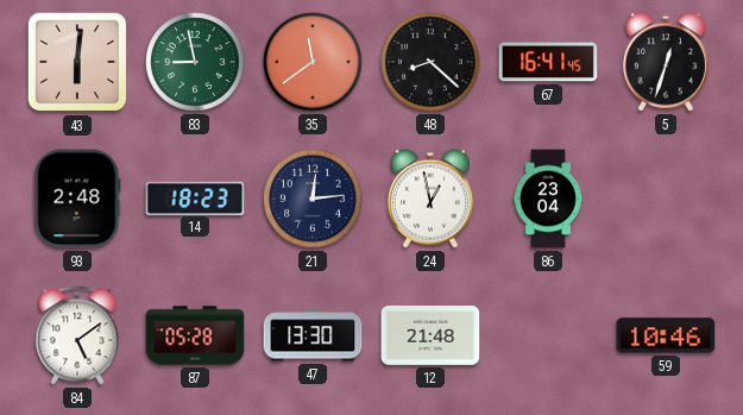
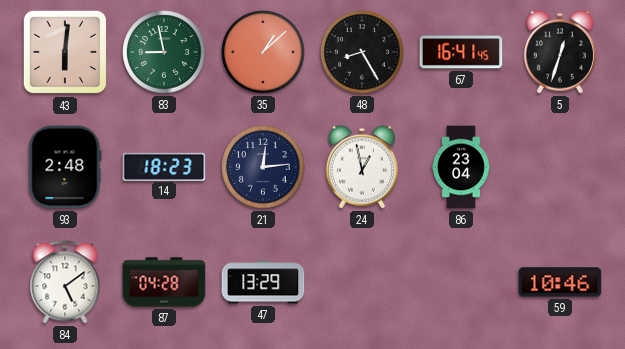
35: 11:39 -> 1:08
48: 8:22 -> 8:25
87: 05:28 -> 04:28
47: 13:30 -> 13:29
12: 21:48 -> none
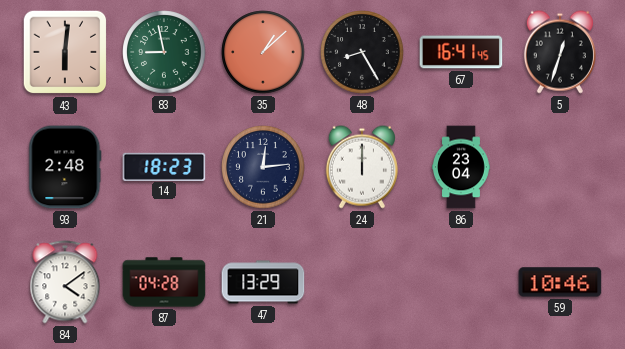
24: 12:58 -> 12:00
84: 5:09 -> 4:09
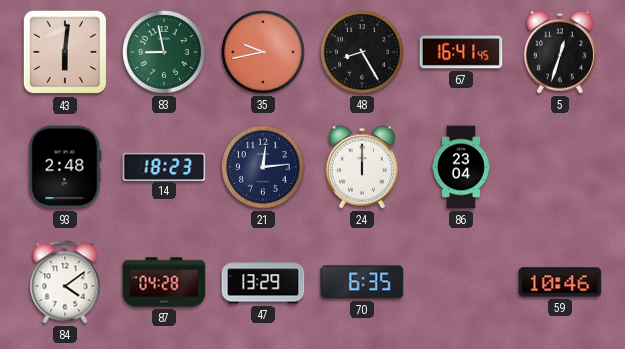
35: 1:08 -> 9:43
70: none -> 6:35
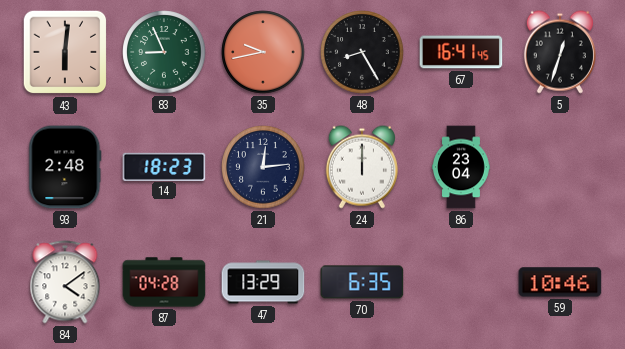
83: 8:58 -> 8:56
